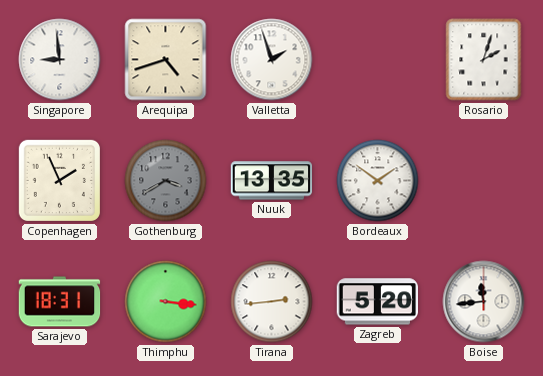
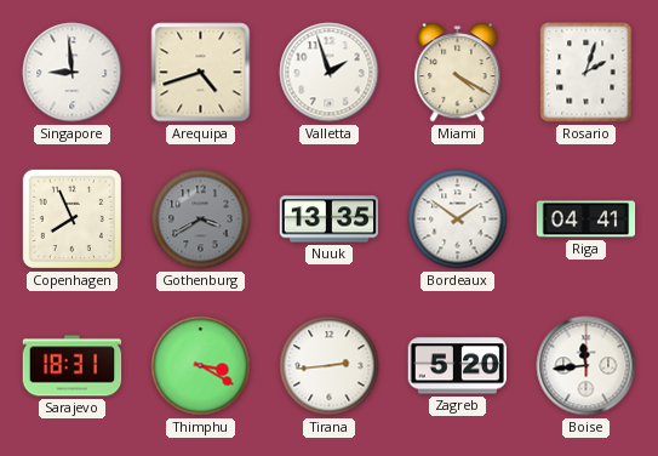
Miami: none -> 4:20
Copenhagen: 1:56 -> 7:56
Riga: none -> 04:41
Thimphu: 3:16 -> 3:20
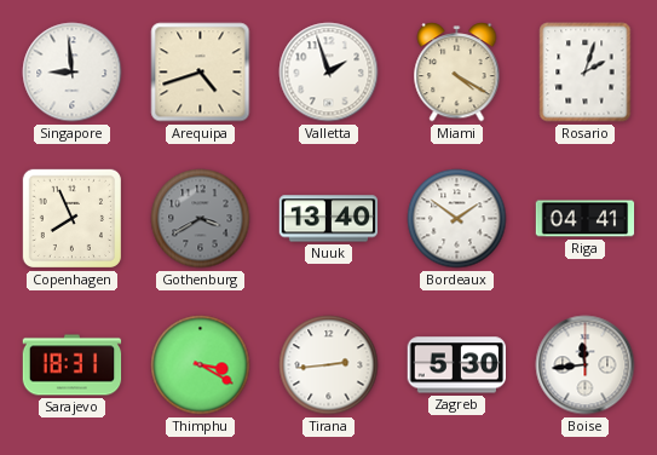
Nuuk: 13:35 -> 13:40
Zagreb: 5:20 -> 5:30
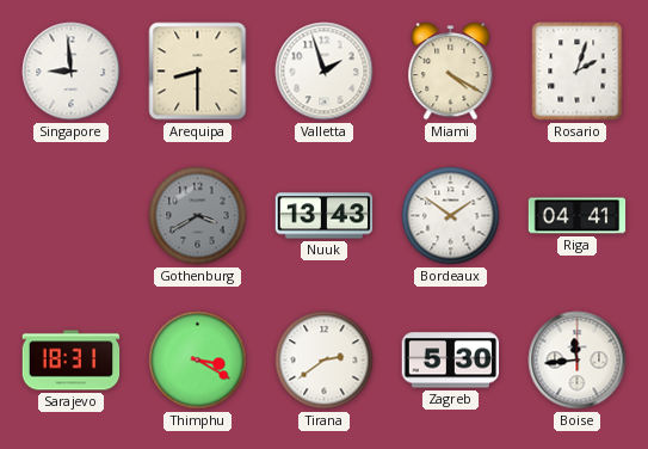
Arequipa: 4:42 -> 8:30
Copenhagen: 7:56 -> none
Nuuk: 13:40 -> 13:43
Tirana: 2:44 -> 2:39
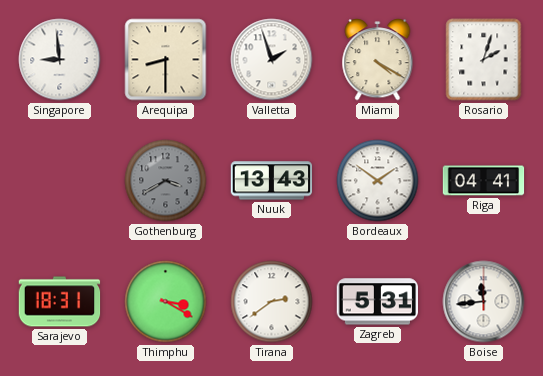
Zagreb: 5:30 -> 5:31
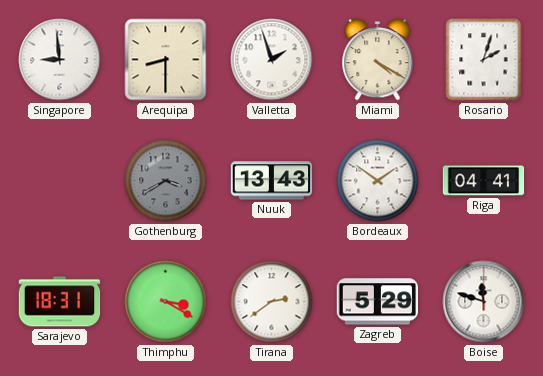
Zagreb: 5:31 -> 5:29
Boise: 11:44 -> 11:48
